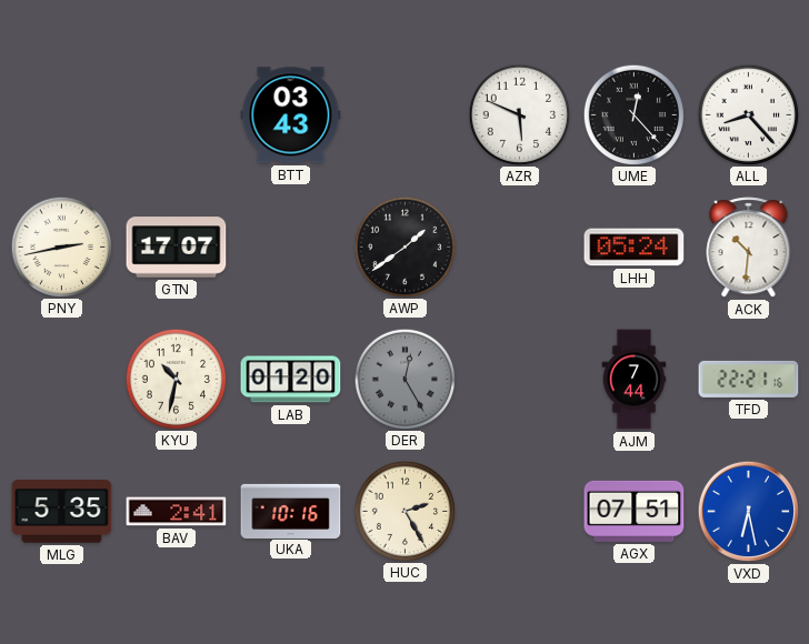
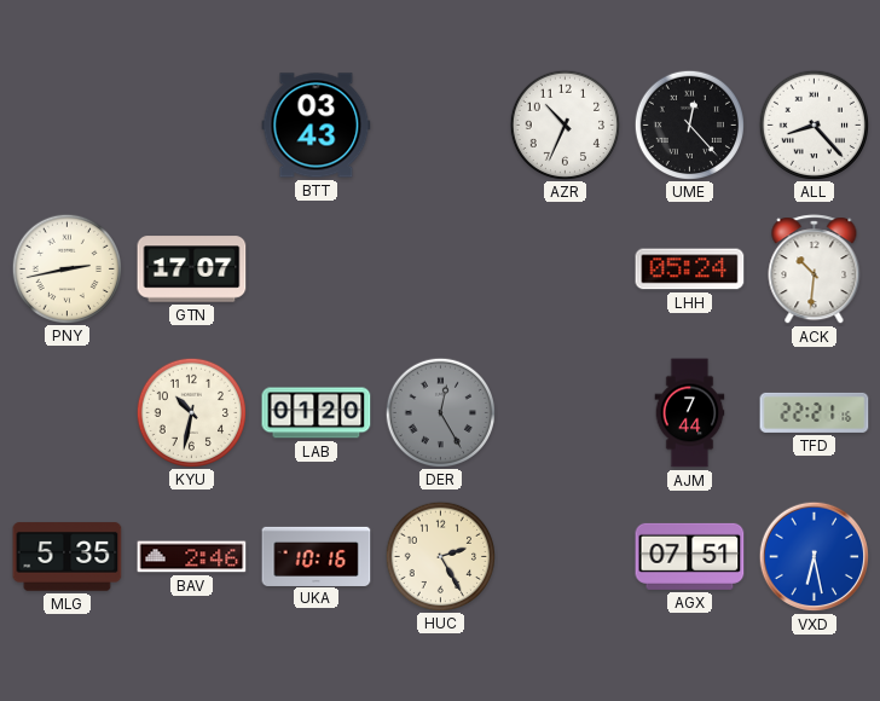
AZR: 5:49 -> 10:34
AWP: 1:39 -> none
BAV: 2:41 -> 2:46
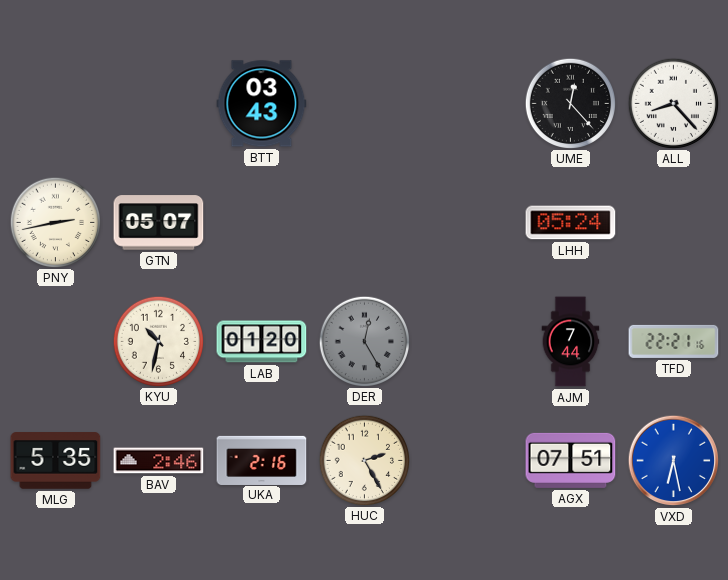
AZR: 10:34 -> none
GTN: 17:07 -> 05:07
ACK: 10:31 -> none
UKA: 10:16 -> 2:16
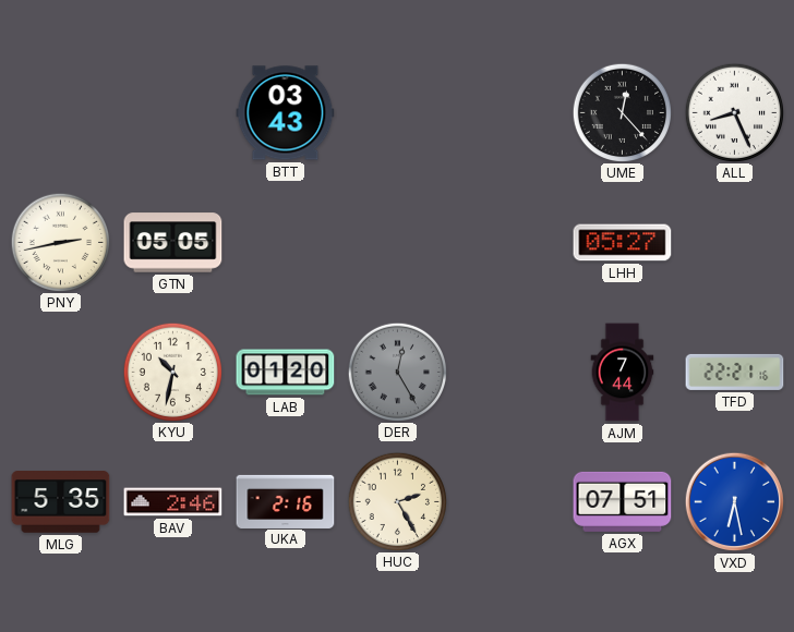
ALL: 8:23 -> 8:26
GTN: 05:07 -> 05:05
LHH: 05:24 -> 05:27
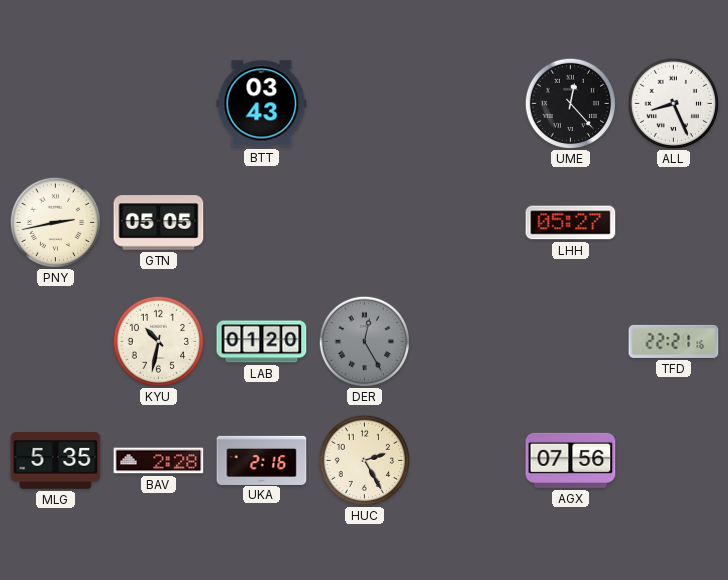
AJM: 7:44 -> none
BAV: 2:46 -> 2:28
AGX: 07:51 -> 07:56
VXD: 6:28 -> none
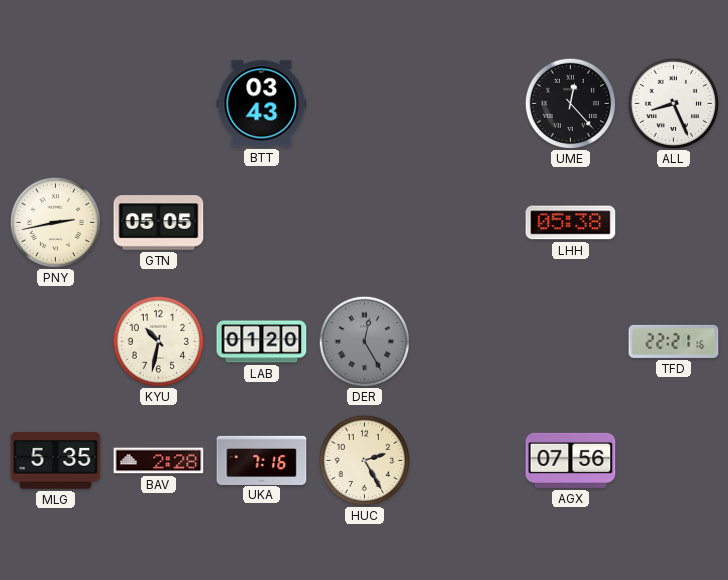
LHH: 05:27 -> 05:38
UKA: 2:16 -> 7:16
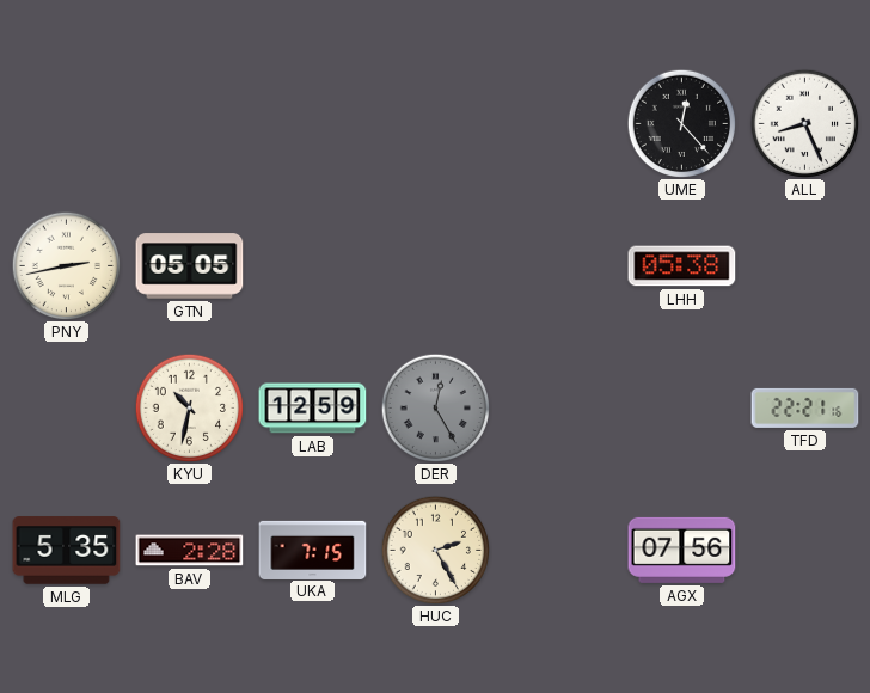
BTT: 03:43 -> none
LAB: 01:20 -> 12:59
UKA: 7:16 -> 7:15
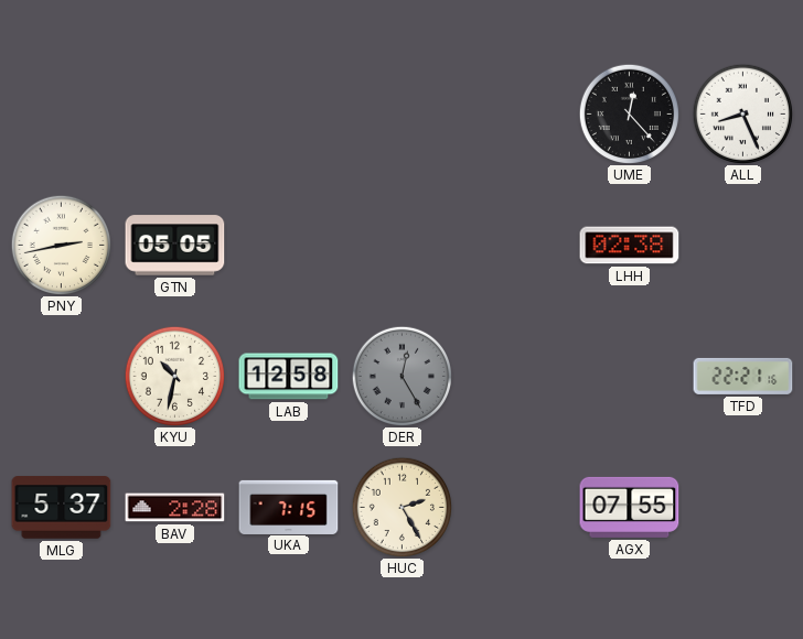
LHH: 05:38 -> 02:38
LAB: 12:59 -> 12:58
MLG: 5:35 -> 5:37
AGX: 07:56 -> 07:55
